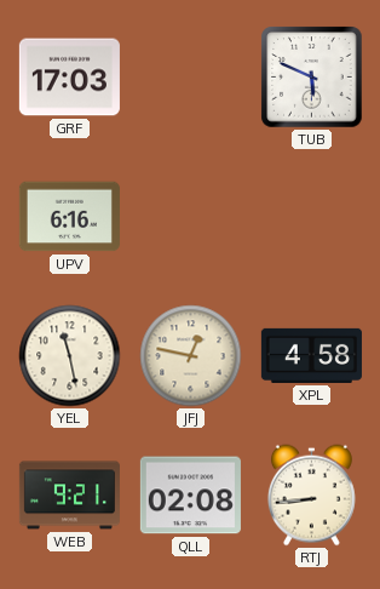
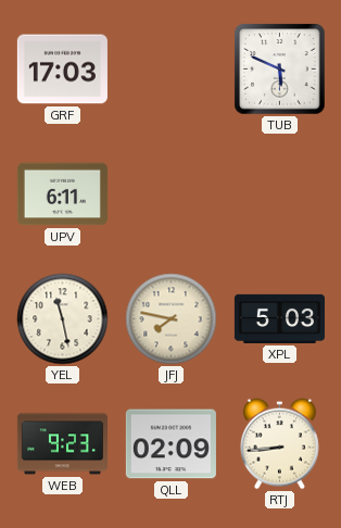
UPV: 6:16 -> 6:11
JFJ: 12:47 -> 7:47
XPL: 4:58 -> 5:03
WEB: 9:21 -> 9:23
QLL: 02:08 -> 02:09
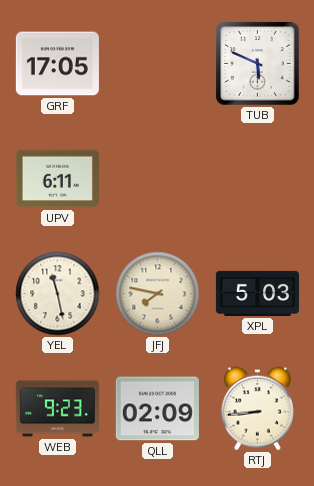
GRF: 17:03 -> 17:05
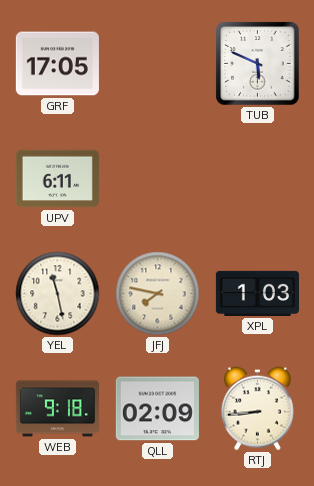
XPL: 5:03 -> 1:03
WEB: 9:23 -> 9:18
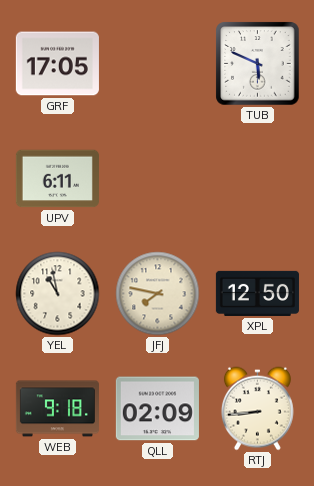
YEL: 11:28 -> 10:58
XPL: 1:03 -> 12:50
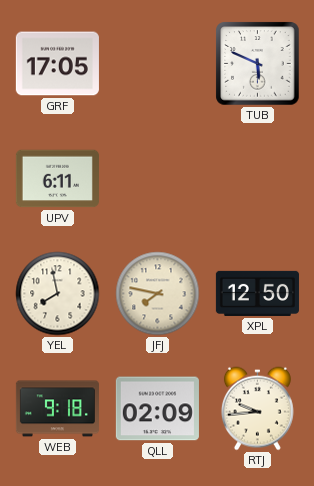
YEL: 10:58 -> 7:58
RTJ: 8:44 -> 9:44
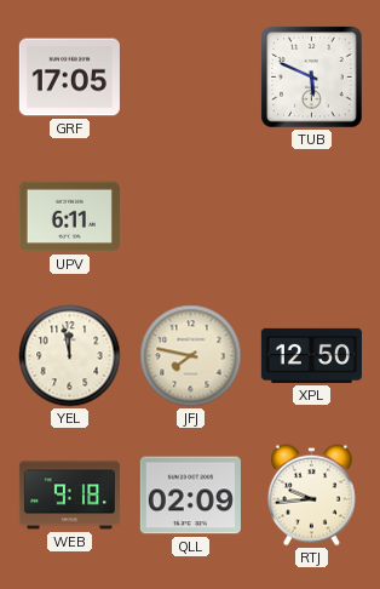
YEL: 7:58 -> 11:58
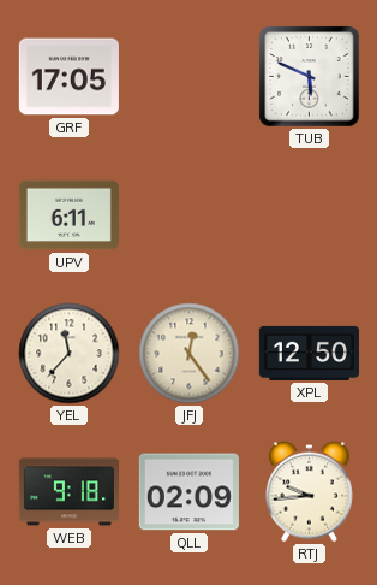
YEL: 11:58 -> 11:37
JFJ: 7:47 -> 12:24
